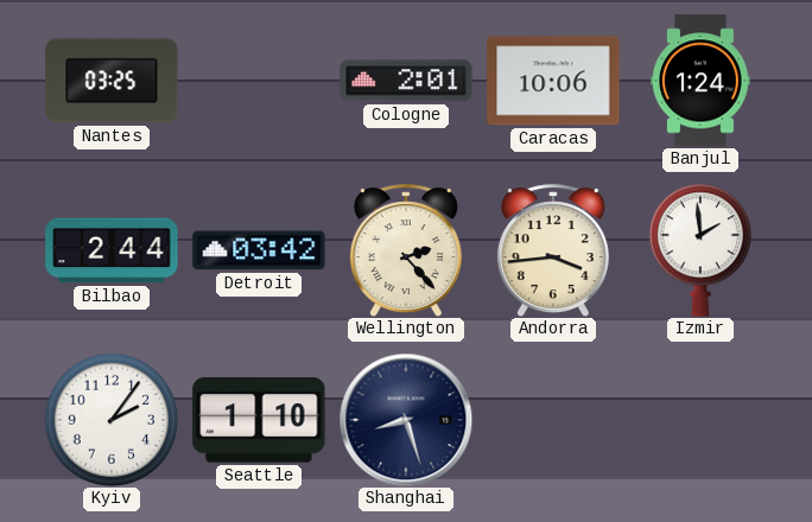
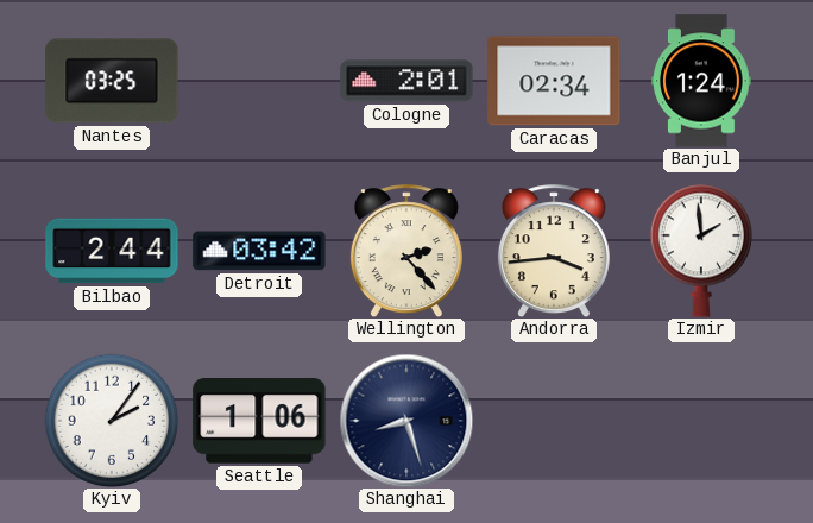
Caracas: 10:06 -> 02:34
Seattle: 1:10 -> 1:06
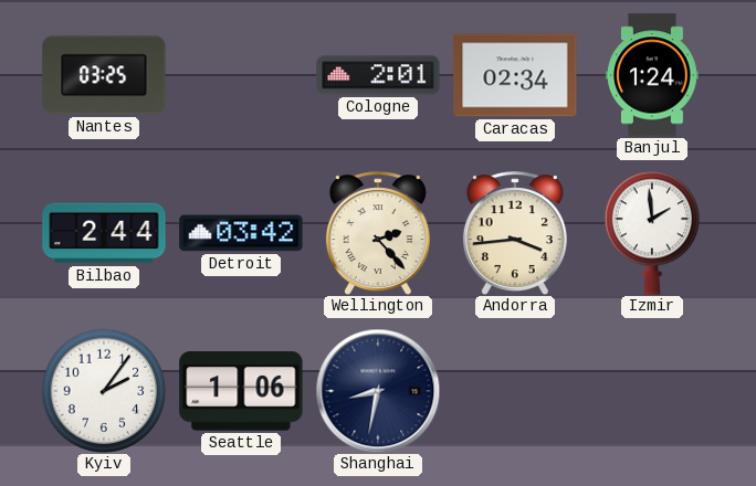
Shanghai: 8:27 -> 8:32
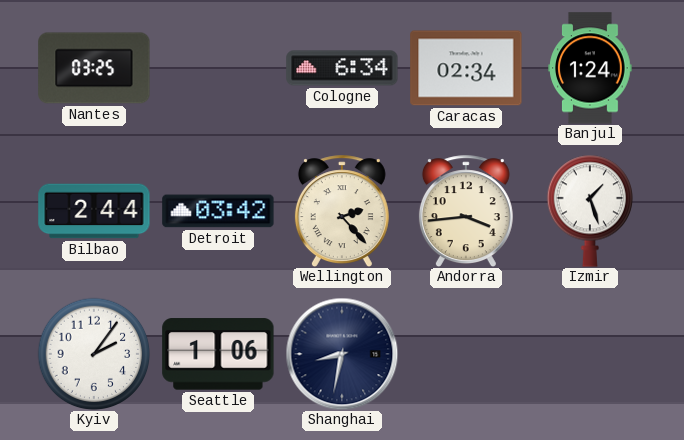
Cologne: 2:01 -> 6:34
Izmir: 1:59 -> 1:27
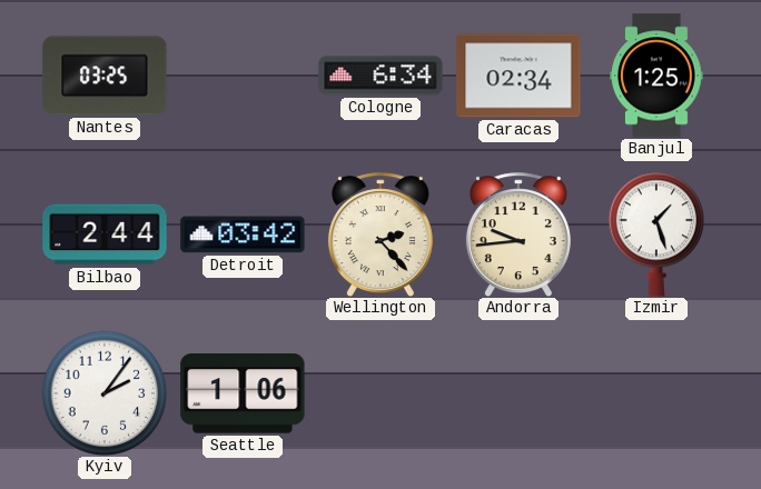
Banjul: 1:24 -> 1:25
Andorra: 3:44 -> 9:44
Shanghai: 8:32 -> none
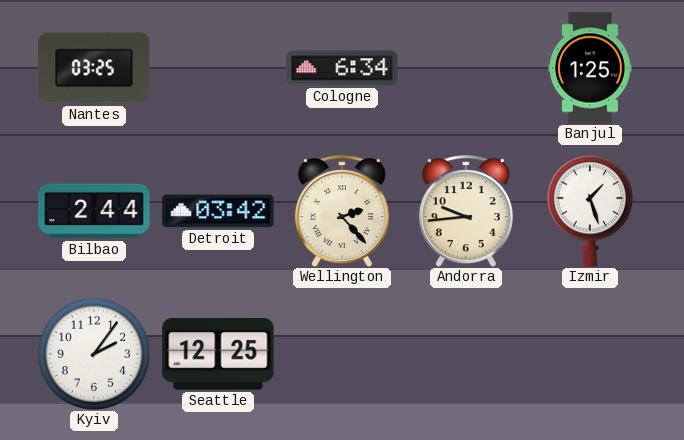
Caracas: 02:34 -> none
Seattle: 1:06 -> 12:25
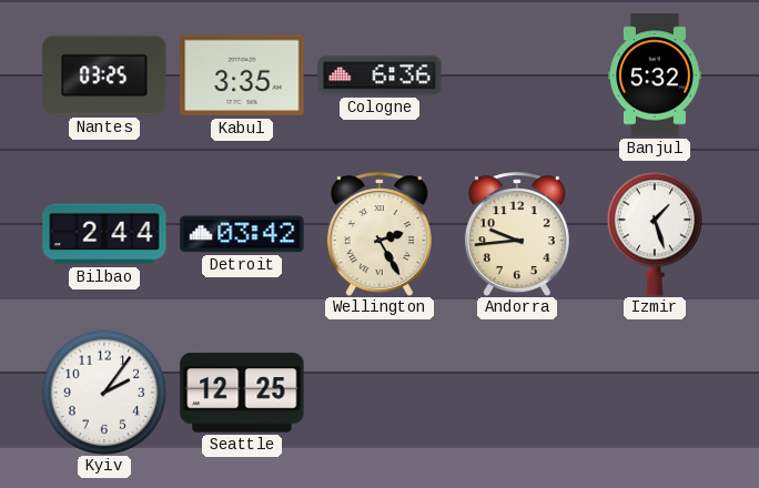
Kabul: none -> 3:35
Cologne: 6:34 -> 6:36
Banjul: 1:25 -> 5:32
Wellington: 2:23 -> 2:25
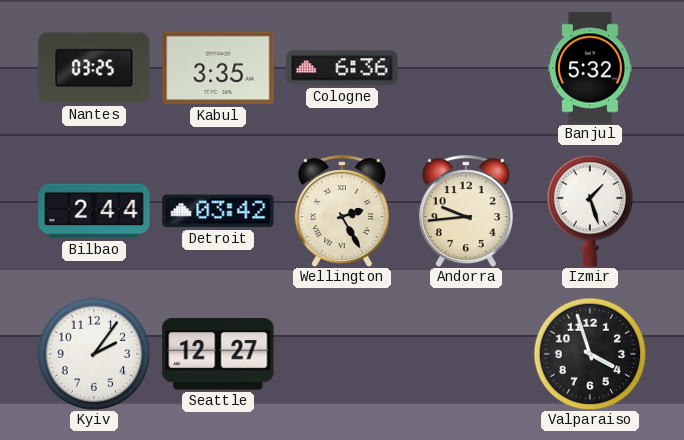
Seattle: 12:25 -> 12:27
Valparaiso: none -> 3:57
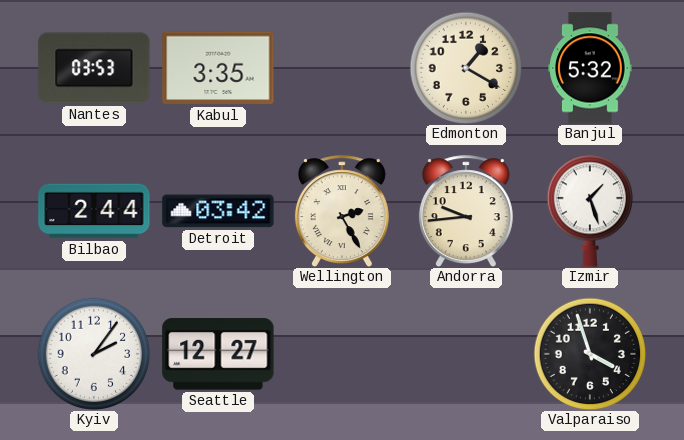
Nantes: 03:25 -> 03:53
Cologne: 6:36 -> none
Edmonton: none -> 1:20
